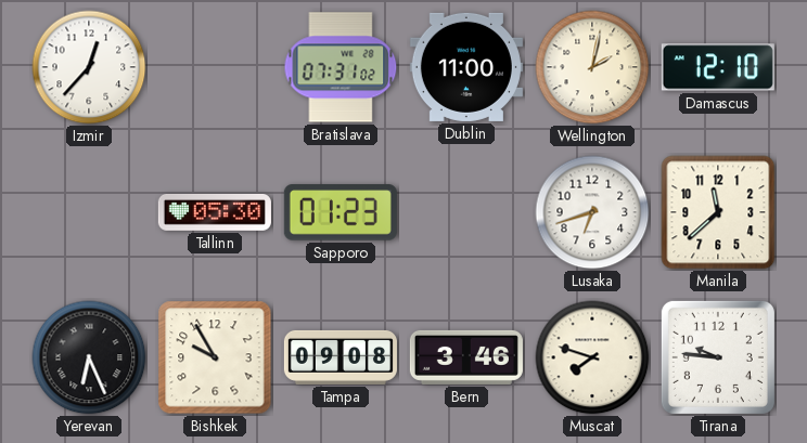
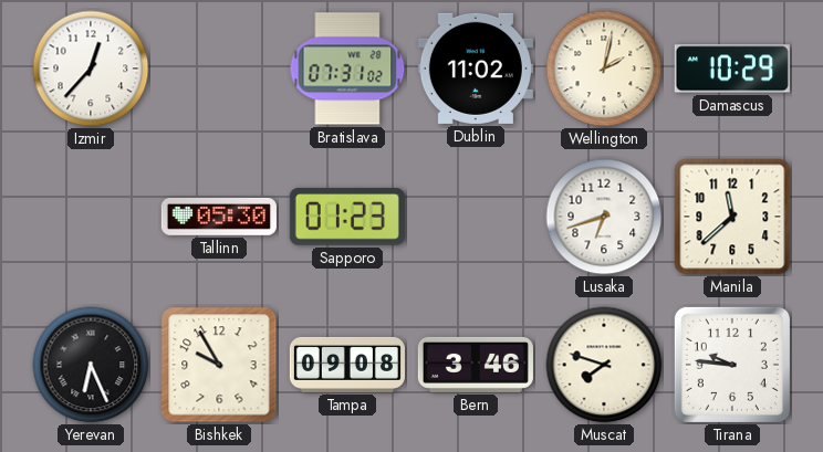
Dublin: 11:00 -> 11:02
Damascus: 12:10 -> 10:29
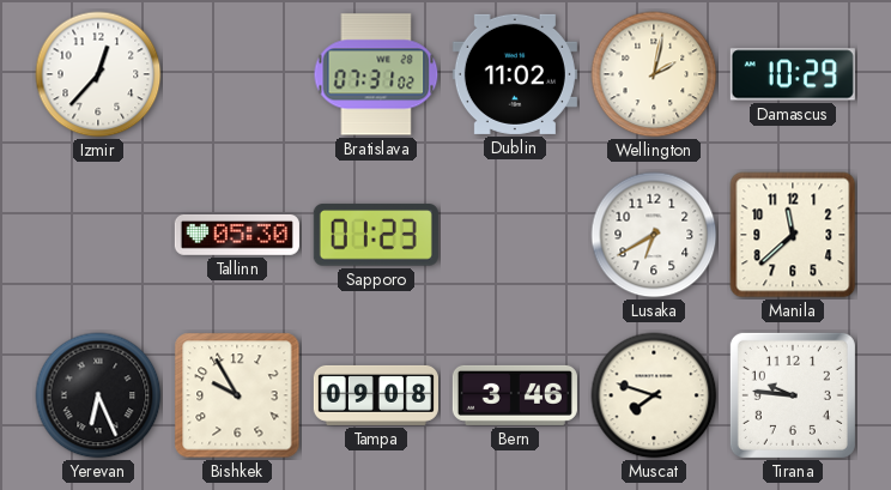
Lusaka: 6:42 -> 6:40
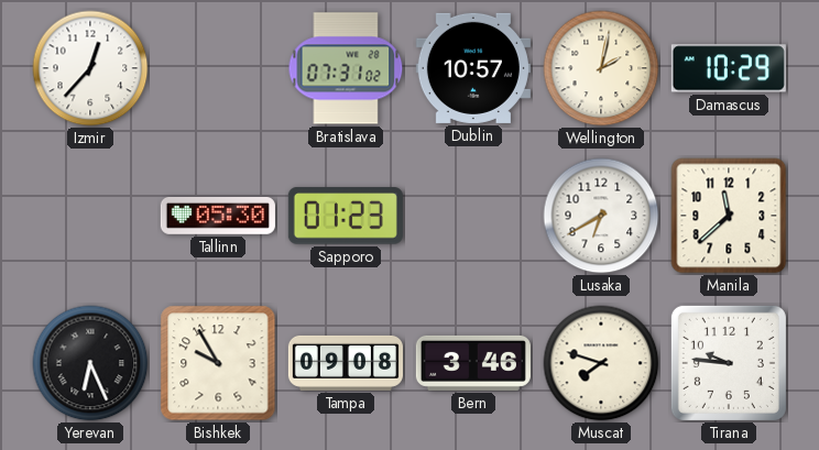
Dublin: 11:02 -> 10:57
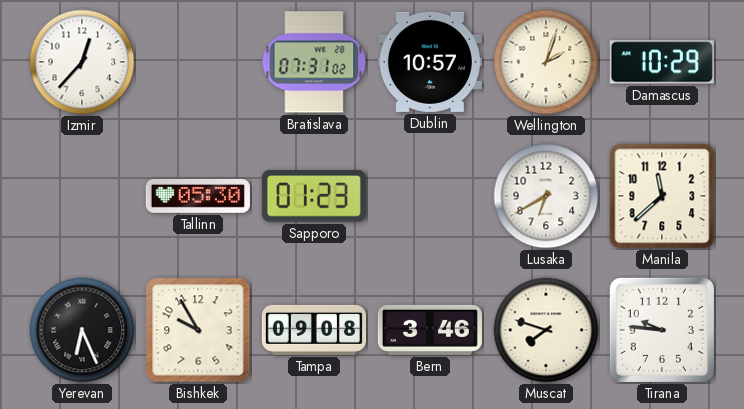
Wellington: 2:02 -> 2:03
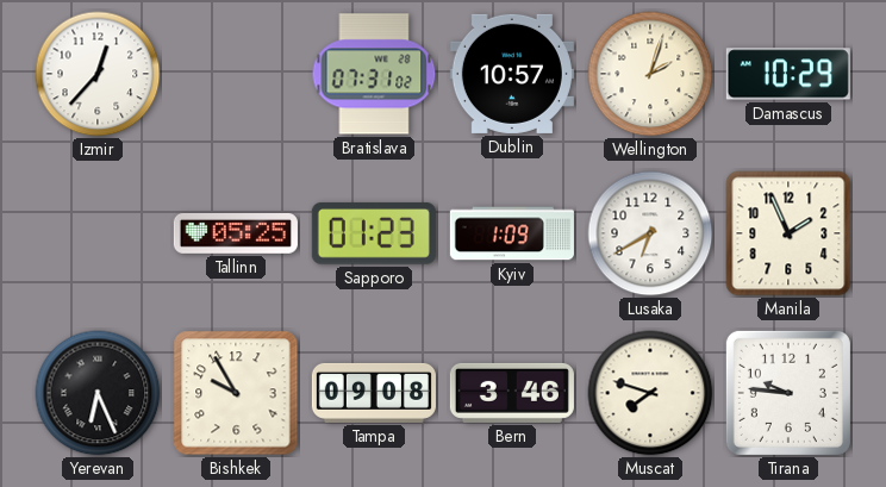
Tallinn: 05:30 -> 05:25
Kyiv: none -> 1:09
Manila: 11:38 -> 1:56
